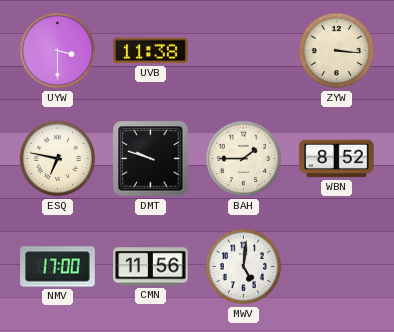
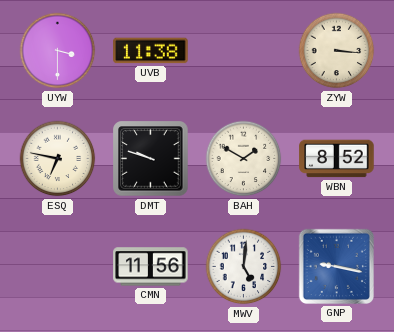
BAH: 1:45 -> 1:50
NMV: 17:00 -> none
GNP: none -> 9:17
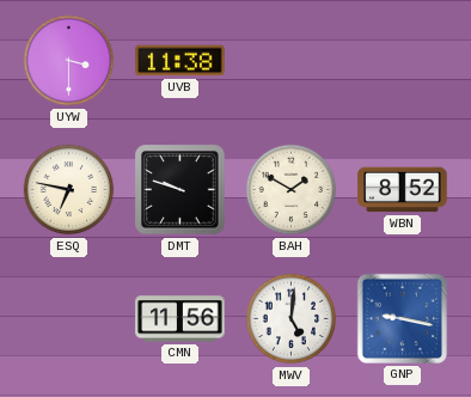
ZYW: 3:16 -> none
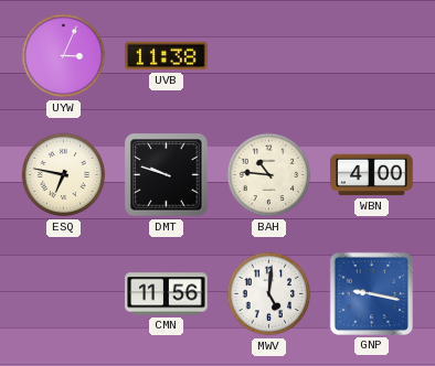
UYW: 3:30 -> 3:04
BAH: 1:50 -> 10:46
WBN: 8:52 -> 4:00
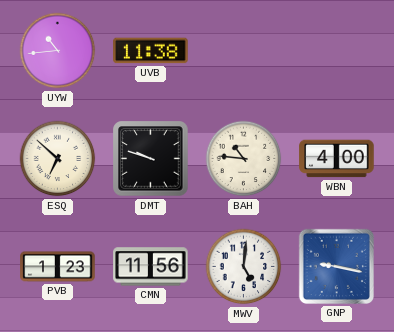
UYW: 3:04 -> 10:44
ESQ: 6:47 -> 6:52
PVB: none -> 1:23
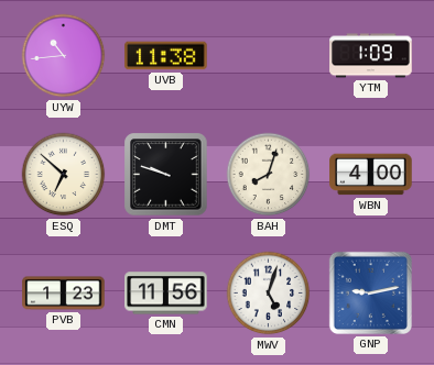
YTM: none -> 1:09
BAH: 10:46 -> 8:03
MWV: 5:01 -> 5:03
GNP: 9:17 -> 9:13
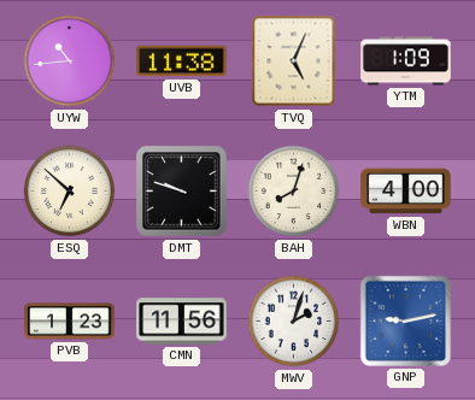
TVQ: none -> 5:04
MWV: 5:03 -> 2:03
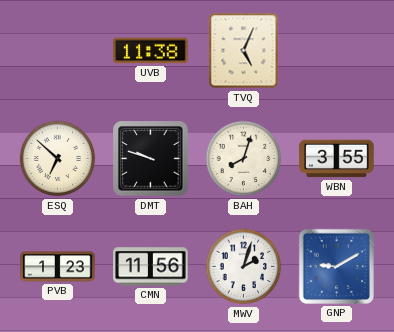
UYW: 10:44 -> none
YTM: 1:09 -> none
WBN: 4:00 -> 3:55
GNP: 9:13 -> 9:10
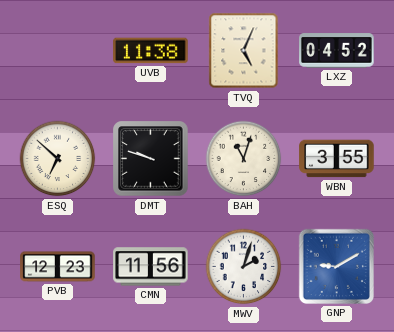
LXZ: none -> 04:52
BAH: 8:03 -> 11:03
PVB: 1:23 -> 12:23
